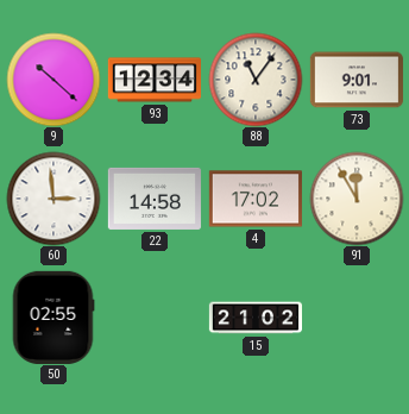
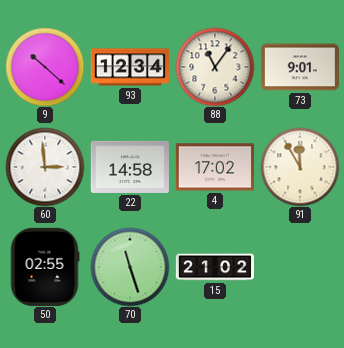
70: none -> 11:27
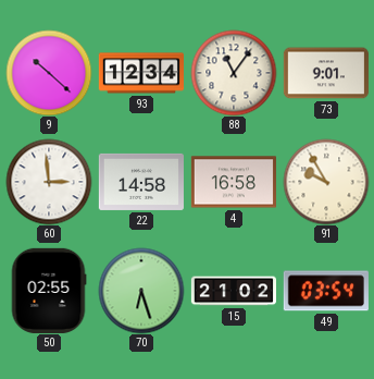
4: 17:02 -> 16:58
91: 11:55 -> 9:55
70: 11:27 -> 6:27
49: none -> 03:54
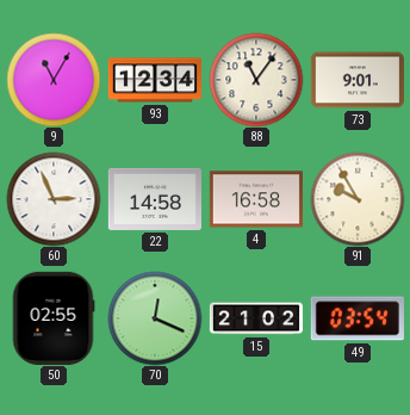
9: 10:22 -> 11:05
60: 2:59 -> 2:56
70: 6:27 -> 12:19
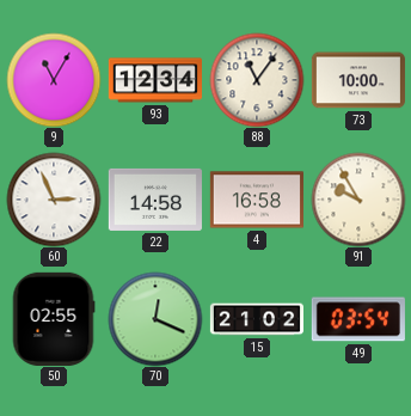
73: 9:01 -> 10:00
